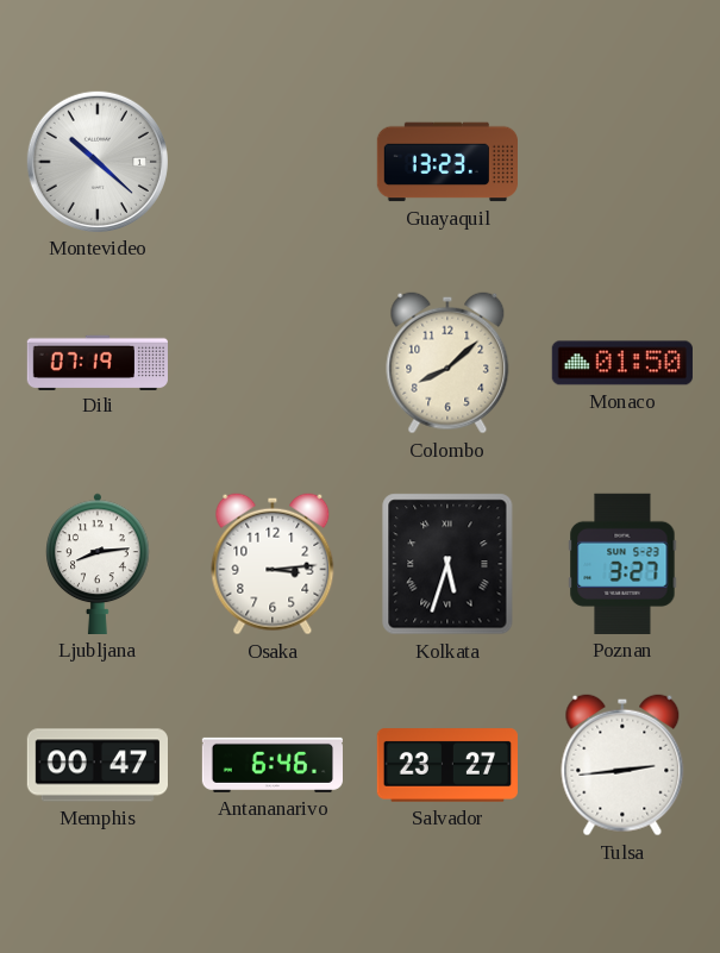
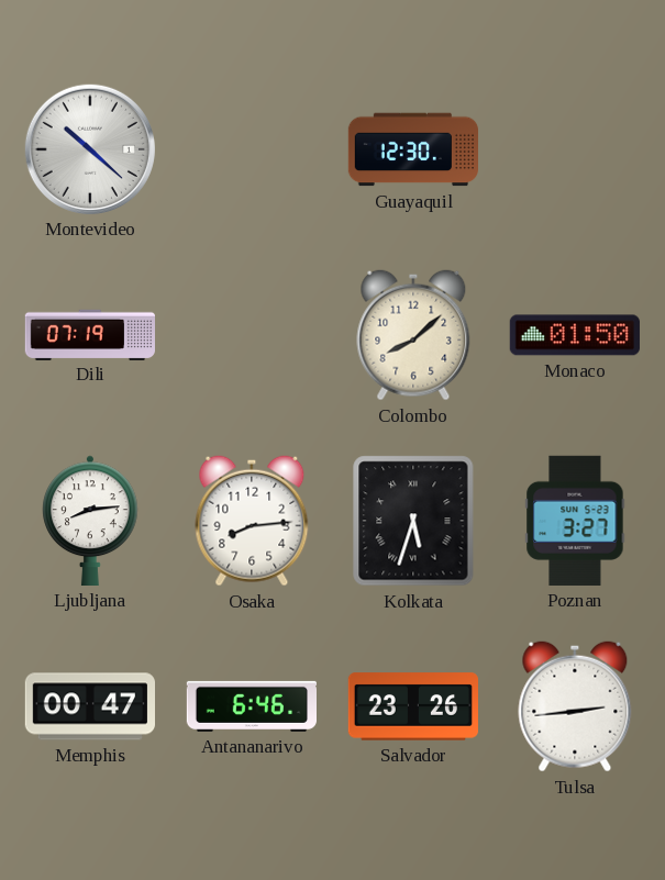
Guayaquil: 13:23 -> 12:30
Osaka: 3:14 -> 8:14
Salvador: 23:27 -> 23:26
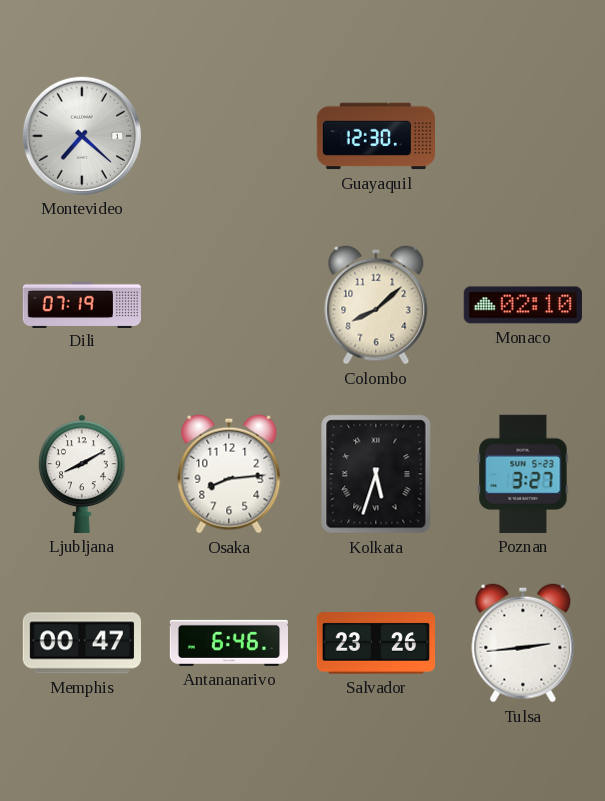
Montevideo: 10:22 -> 7:22
Monaco: 01:50 -> 02:10
Ljubljana: 8:14 -> 8:10
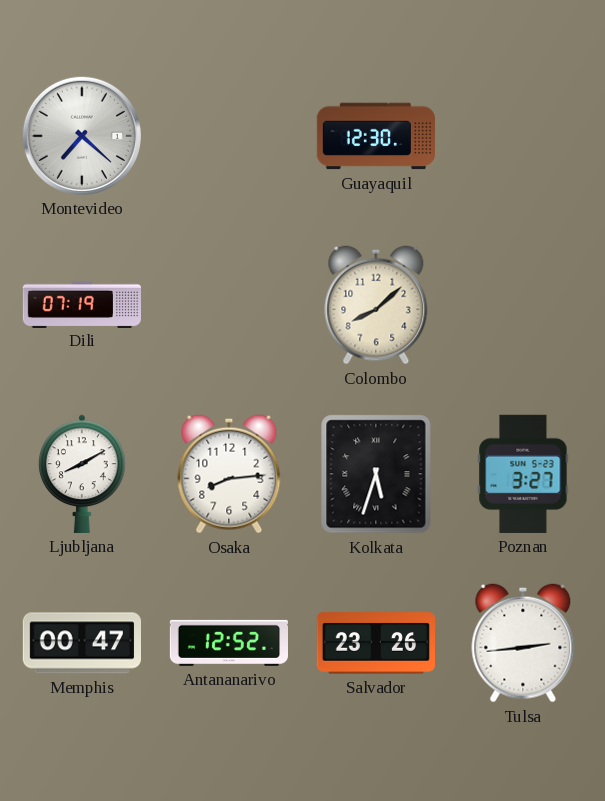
Monaco: 02:10 -> none
Antananarivo: 6:46 -> 12:52
